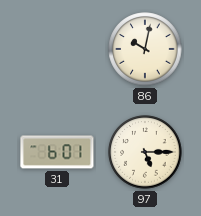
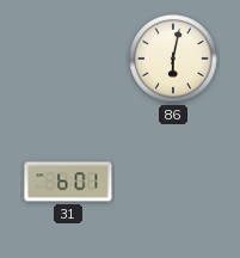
86: 10:02 -> 6:02
97: 5:15 -> none
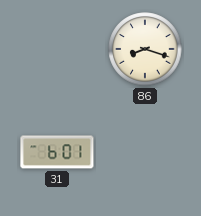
86: 6:02 -> 8:18
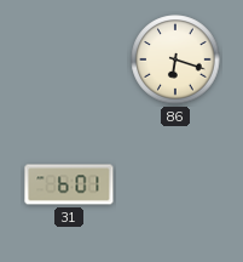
86: 8:18 -> 6:18
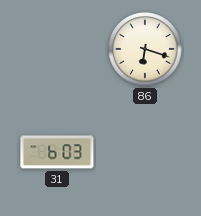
31: 6:01 -> 6:03
